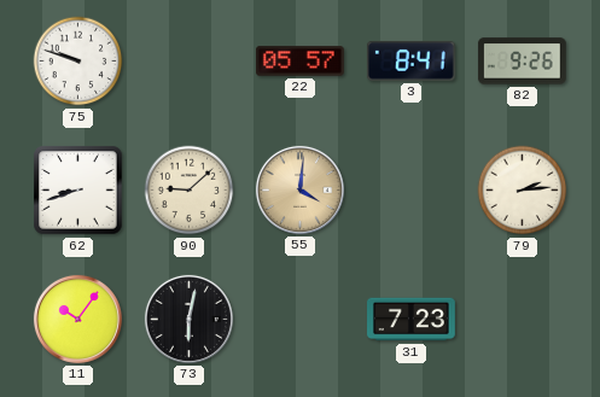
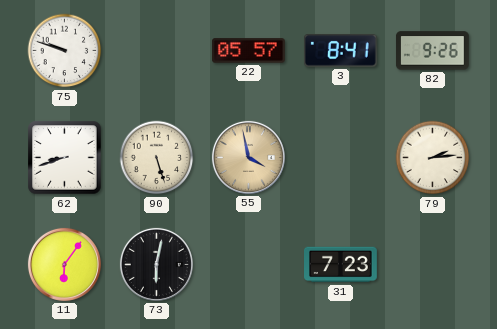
90: 9:08 -> 5:27
55: 4:01 -> 3:58
11: 10:06 -> 6:06
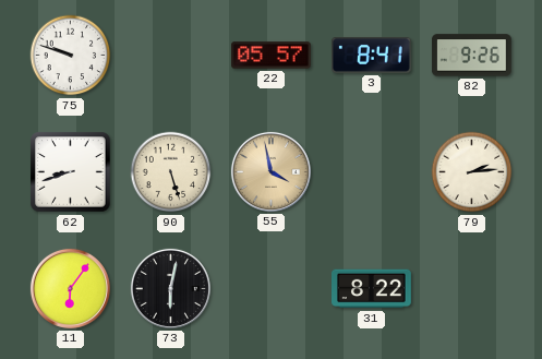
31: 7:23 -> 8:22
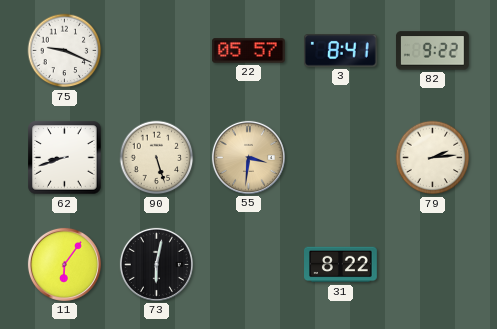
75: 9:48 -> 9:19
82: 9:26 -> 9:22
55: 3:58 -> 3:31
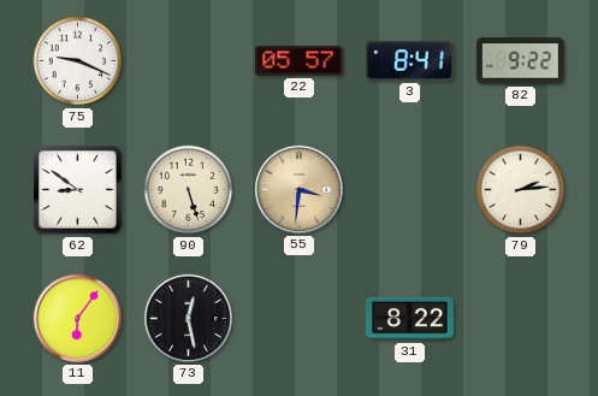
62: 8:42 -> 8:51
73: 6:02 -> 12:28
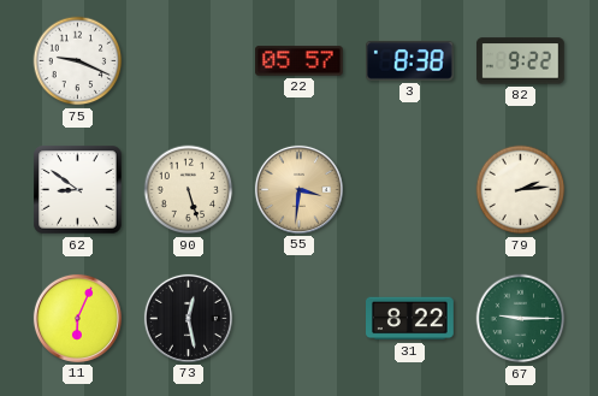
3: 8:41 -> 8:38
11: 6:06 -> 6:04
67: none -> 9:15
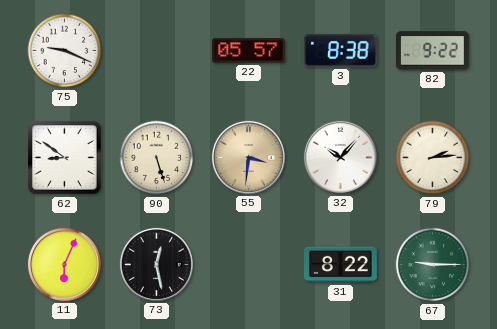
32: none -> 10:07
